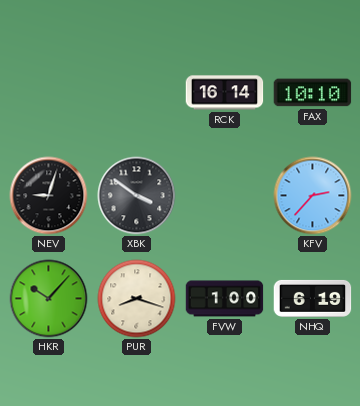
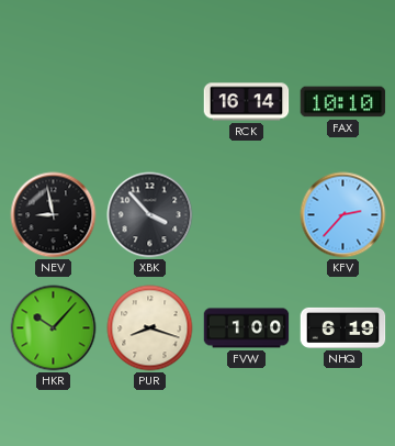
NEV: 9:03 -> 8:58
XBK: 3:51 -> 3:53
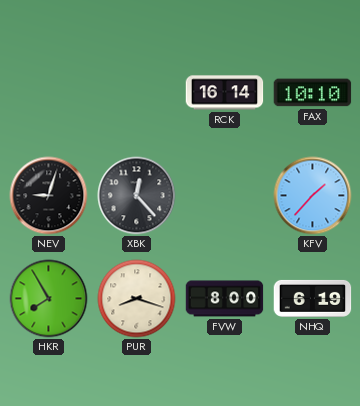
NEV: 8:58 -> 9:03
XBK: 3:53 -> 12:23
KFV: 2:37 -> 1:37
HKR: 10:07 -> 7:55
FVW: 1:00 -> 8:00
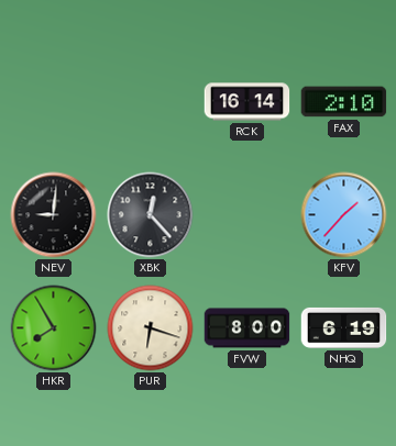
FAX: 10:10 -> 2:10
NEV: 9:03 -> 9:01
PUR: 8:18 -> 6:18
